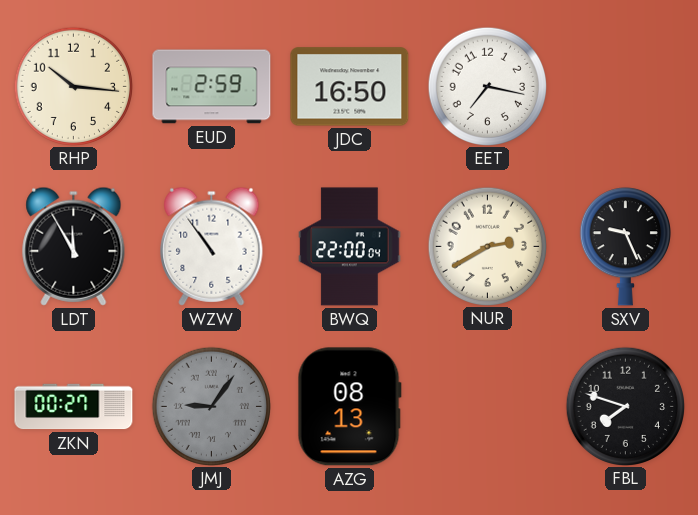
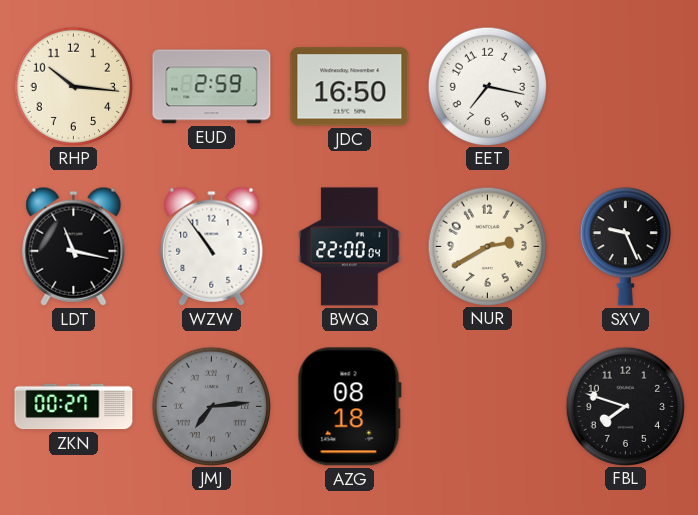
LDT: 11:55 -> 11:17
JMJ: 9:06 -> 7:14
AZG: 08:13 -> 08:18
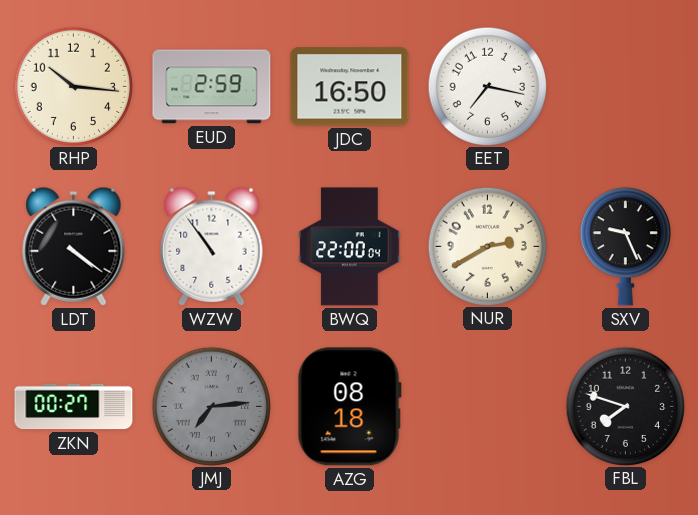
LDT: 11:17 -> 4:21
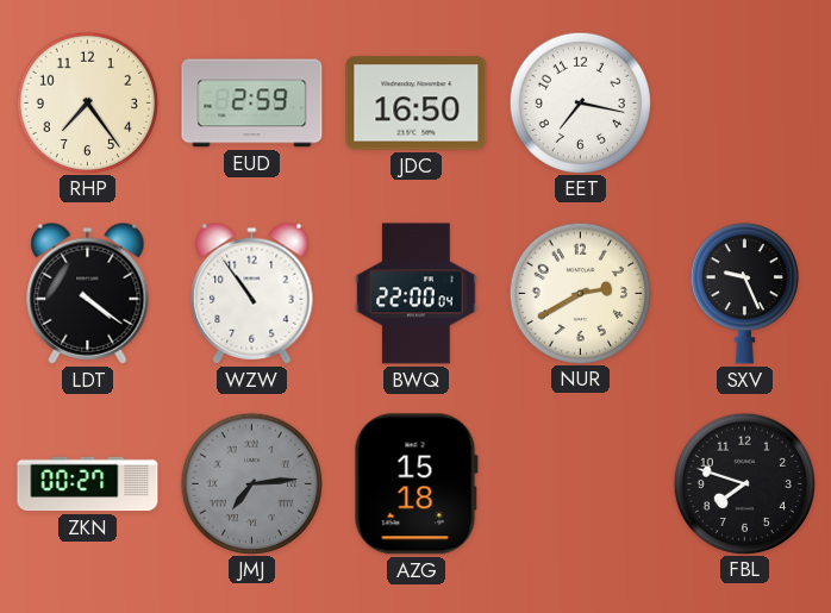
RHP: 10:16 -> 7:24
AZG: 08:18 -> 15:18
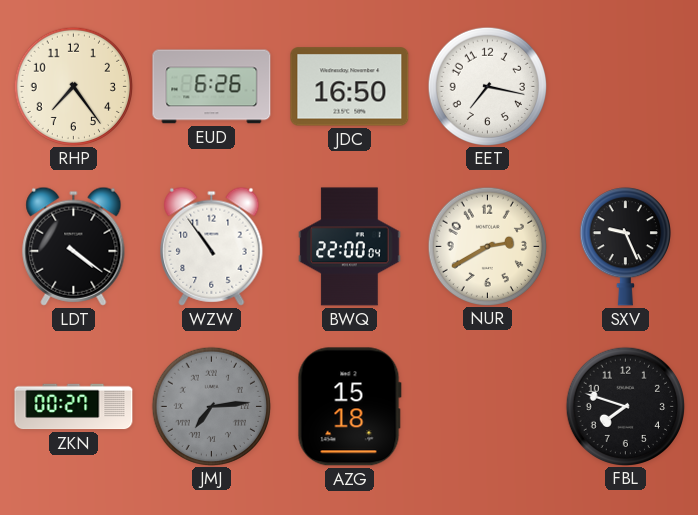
EUD: 2:59 -> 6:26
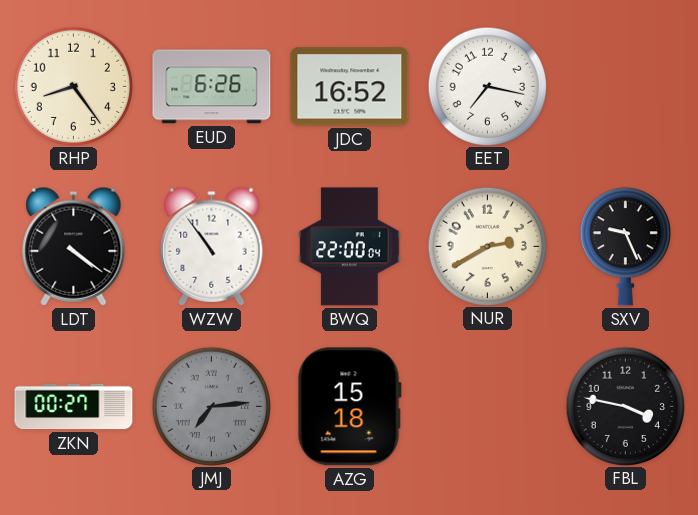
RHP: 7:24 -> 8:24
JDC: 16:50 -> 16:52
FBL: 7:48 -> 3:47
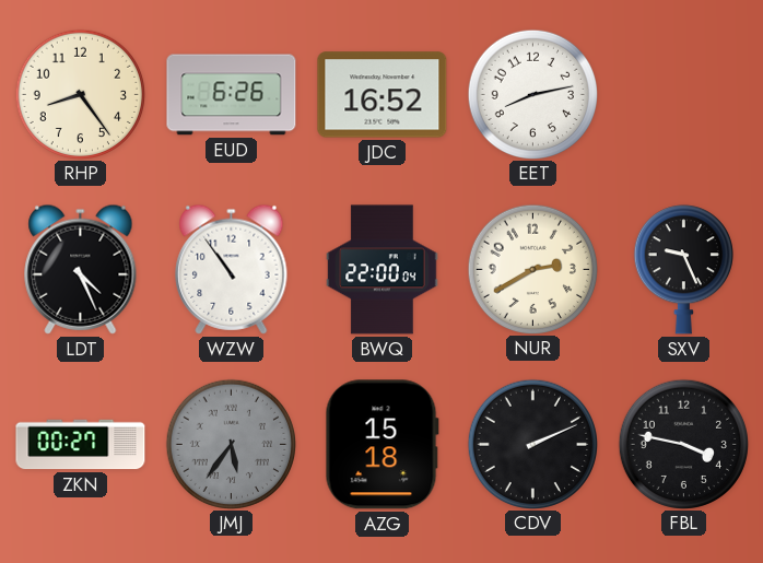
EET: 7:17 -> 8:13
LDT: 4:21 -> 4:26
JMJ: 7:14 -> 5:36
CDV: none -> 2:11
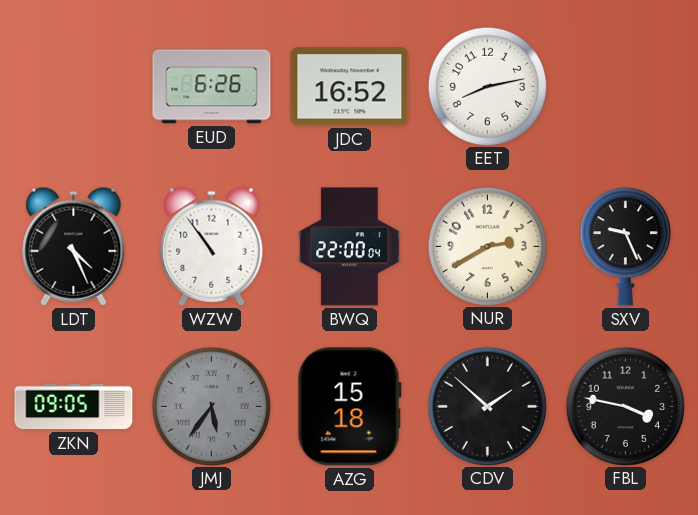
RHP: 8:24 -> none
ZKN: 00:27 -> 09:05
CDV: 2:11 -> 1:52
